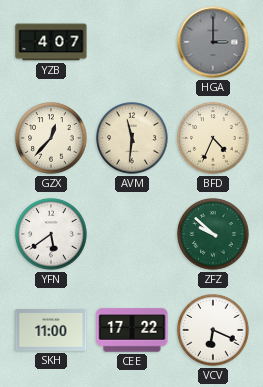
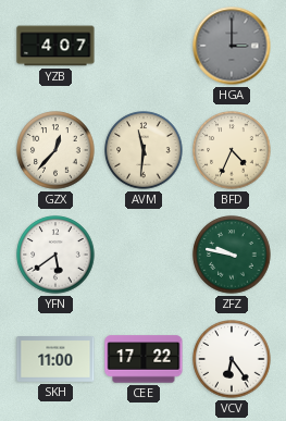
ZFZ: 9:52 -> 9:47
VCV: 6:19 -> 6:24
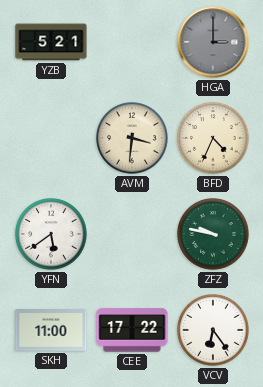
YZB: 4:07 -> 5:21
GZX: 12:37 -> none
AVM: 11:31 -> 3:31
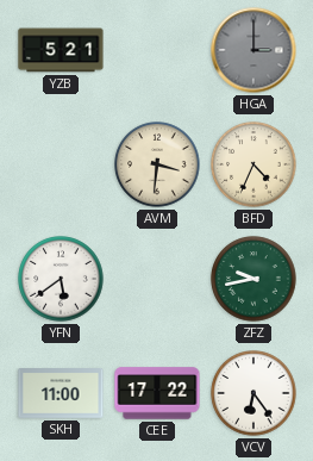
ZFZ: 9:47 -> 9:43
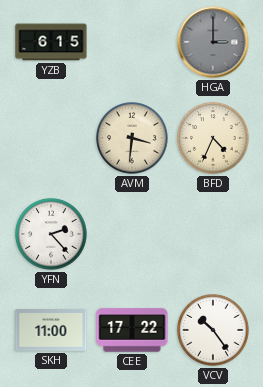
YZB: 5:21 -> 6:15
YFN: 5:39 -> 2:23
ZFZ: 9:43 -> none
VCV: 6:24 -> 10:24
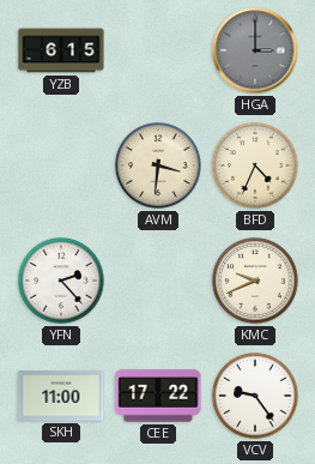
KMC: none -> 9:41
VCV: 10:24 -> 9:24
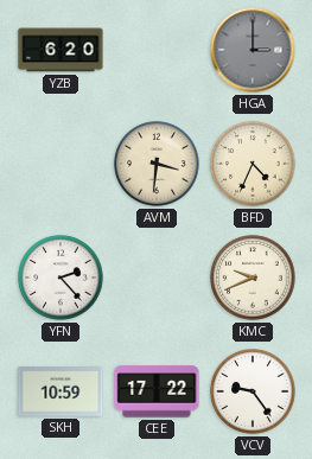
YZB: 6:15 -> 6:20
SKH: 11:00 -> 10:59
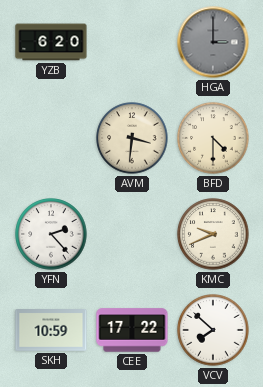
BFD: 4:34 -> 4:30
VCV: 9:24 -> 7:52
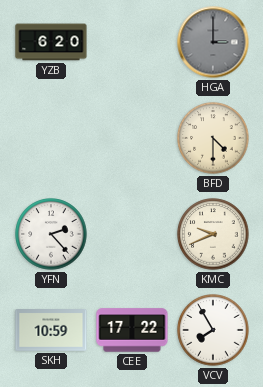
AVM: 3:31 -> none
VCV: 7:52 -> 7:55
